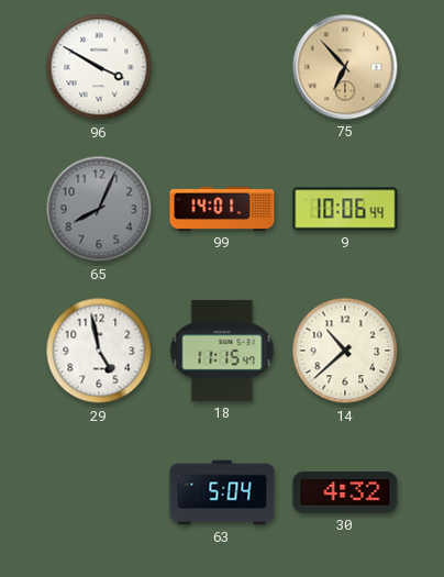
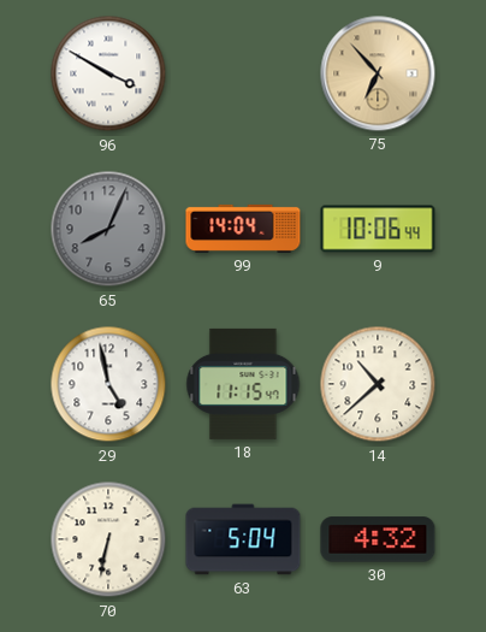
99: 14:01 -> 14:04
70: none -> 6:32
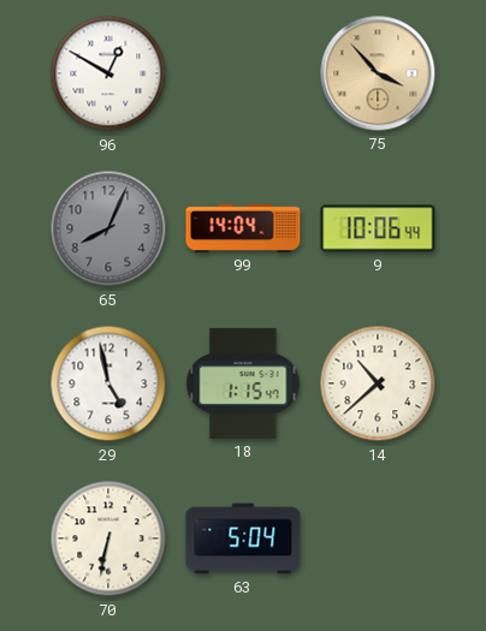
96: 3:50 -> 12:50
75: 6:53 -> 3:53
18: 11:15 -> 1:15
30: 4:32 -> none
